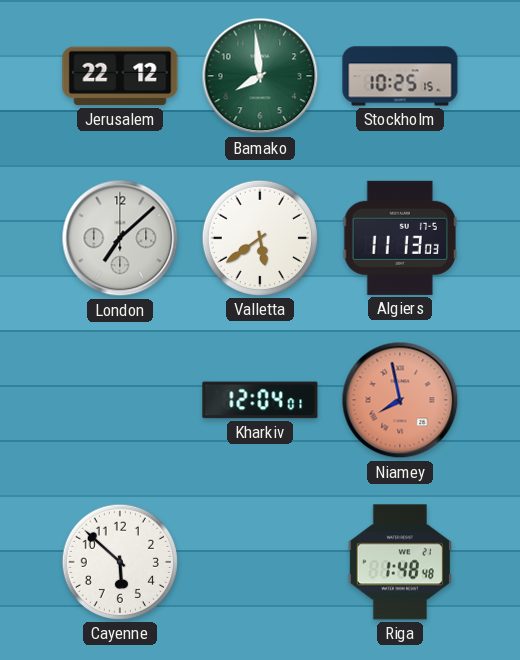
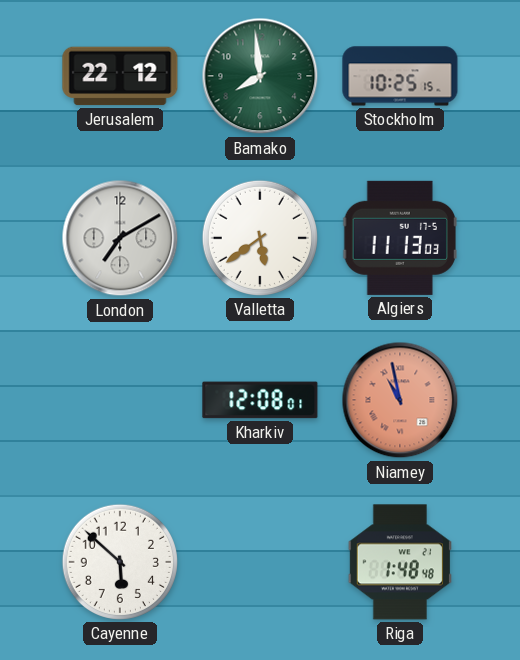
London: 7:08 -> 7:10
Kharkiv: 12:04 -> 12:08
Niamey: 7:58 -> 10:58
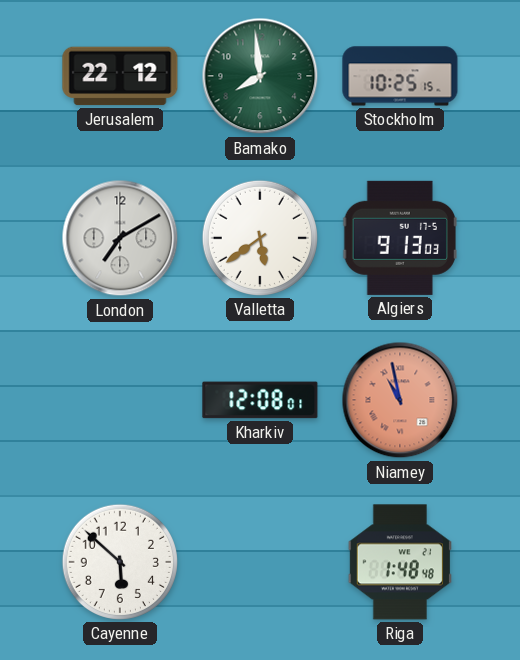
Algiers: 11:13 -> 9:13
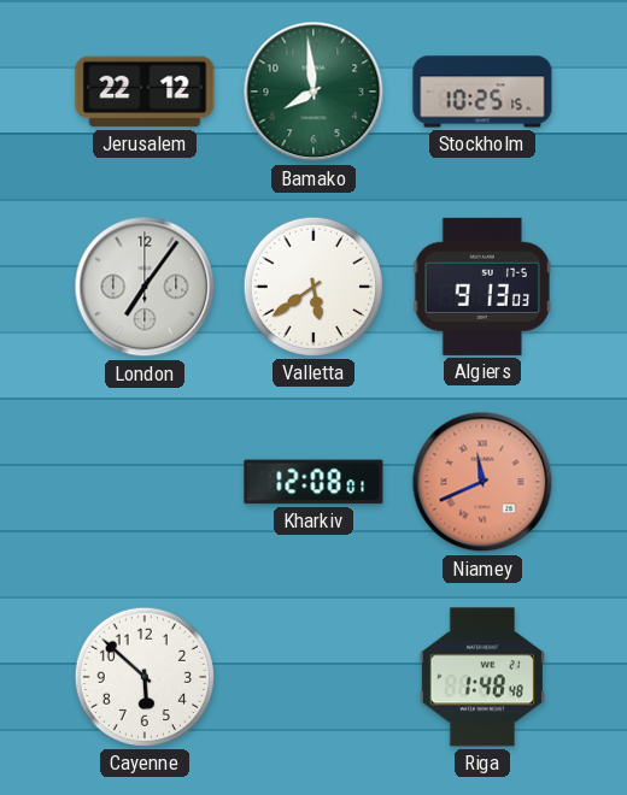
London: 7:10 -> 7:06
Niamey: 10:58 -> 11:41
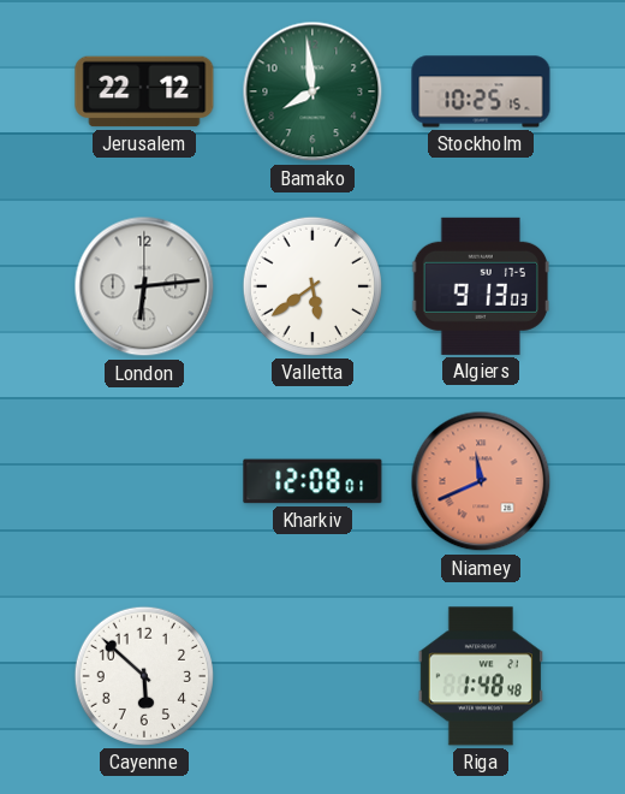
London: 7:06 -> 6:14
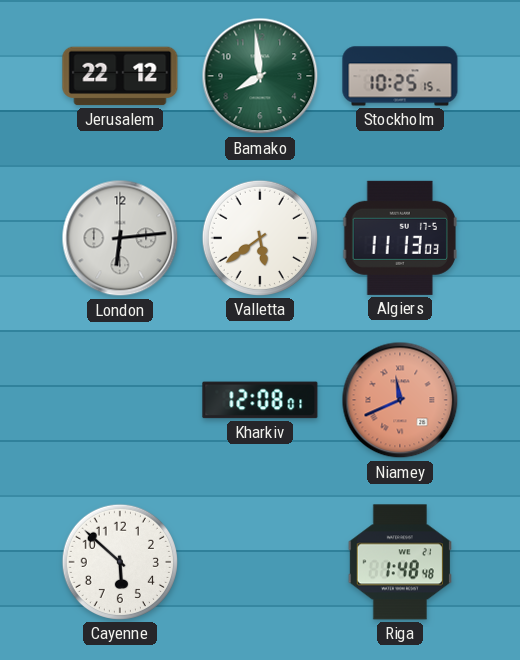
Algiers: 9:13 -> 11:13
